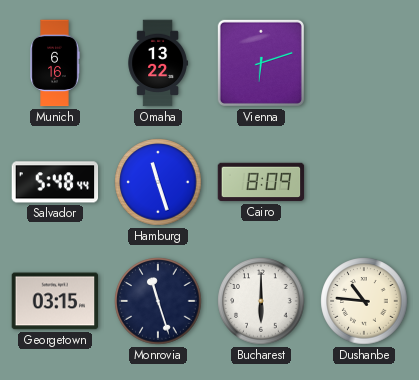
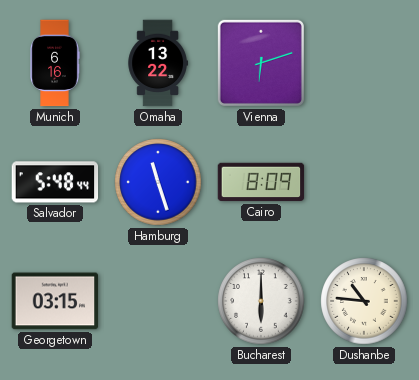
Monrovia: 11:27 -> none
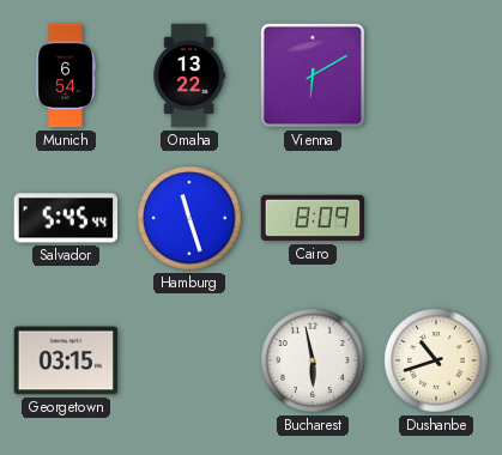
Munich: 6:16 -> 6:54
Vienna: 6:12 -> 6:10
Salvador: 5:48 -> 5:45
Bucharest: 6:00 -> 5:58
Dushanbe: 10:46 -> 10:42
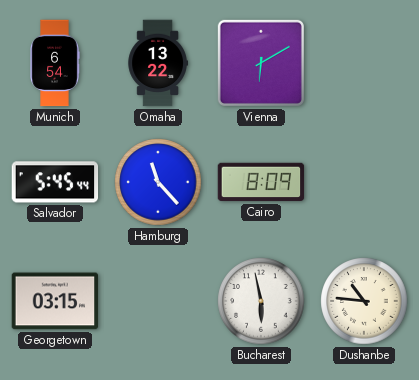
Hamburg: 11:27 -> 11:23
Dushanbe: 10:42 -> 10:46
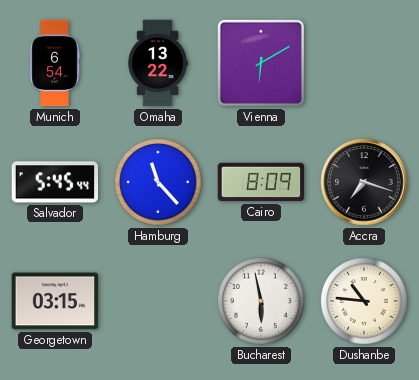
Accra: none -> 7:18
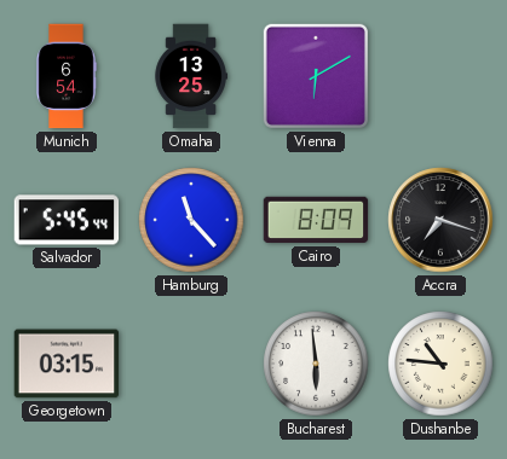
Omaha: 13:22 -> 13:25
Bucharest: 5:58 -> 5:59
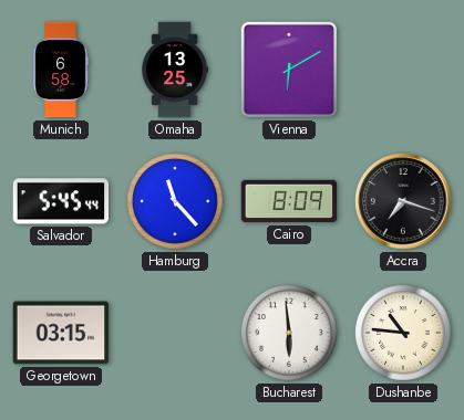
Munich: 6:54 -> 6:58
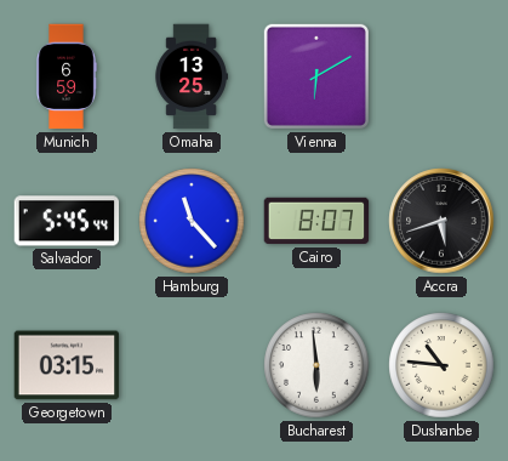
Munich: 6:58 -> 6:59
Cairo: 8:09 -> 8:07
Accra: 7:18 -> 5:42
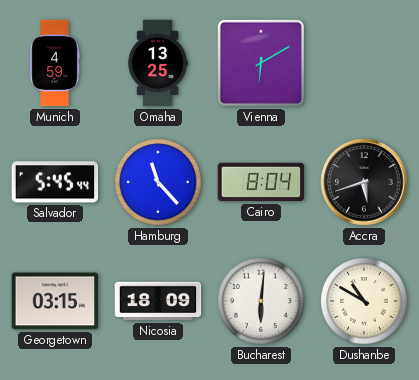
Munich: 6:59 -> 4:59
Cairo: 8:07 -> 8:04
Nicosia: none -> 18:09
Bucharest: 5:59 -> 6:01
Dushanbe: 10:46 -> 10:50
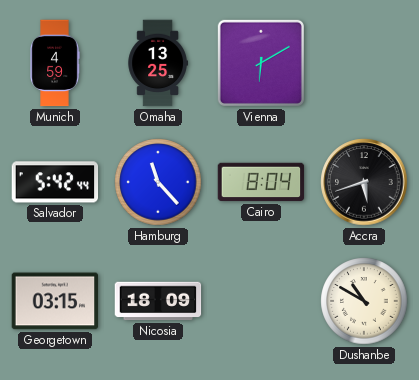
Salvador: 5:45 -> 5:42
Bucharest: 6:01 -> none
